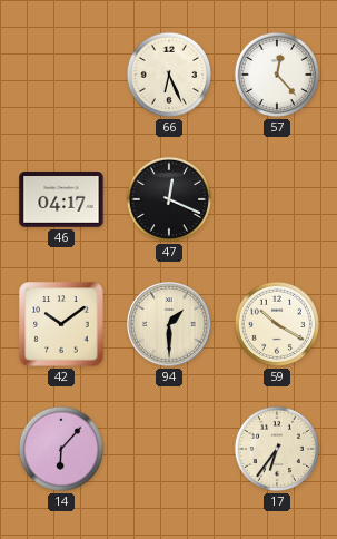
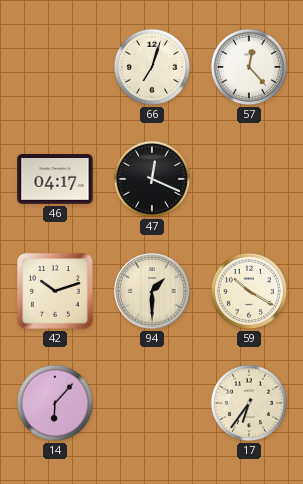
66: 6:26 -> 7:03
42: 10:09 -> 10:12
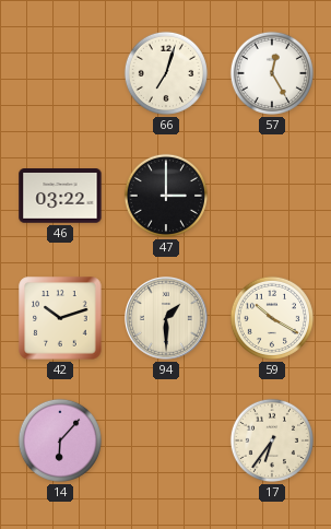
57: 12:23 -> 12:25
46: 04:17 -> 03:22
47: 12:19 -> 3:00
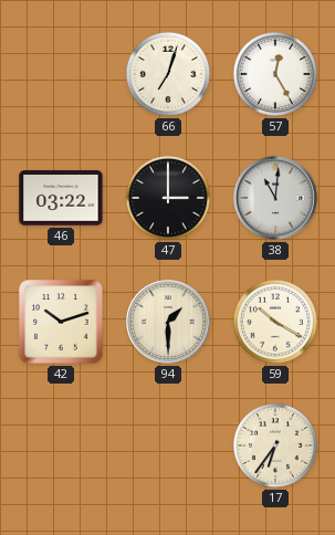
38: none -> 11:01
14: 6:07 -> none
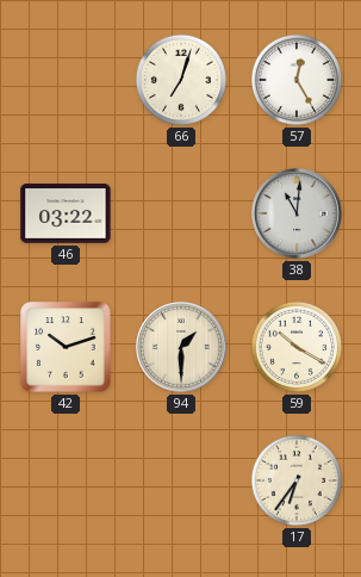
47: 3:00 -> none
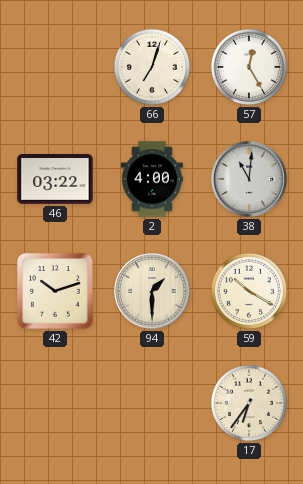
2: none -> 4:00
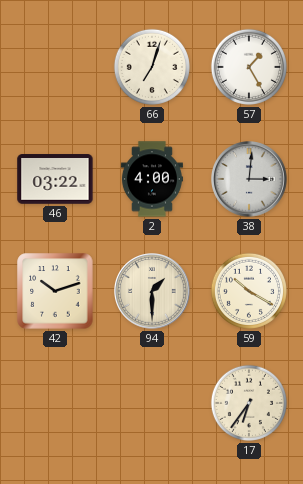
57: 12:25 -> 1:25
38: 11:01 -> 3:01
